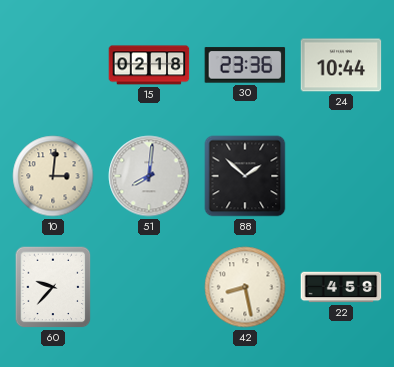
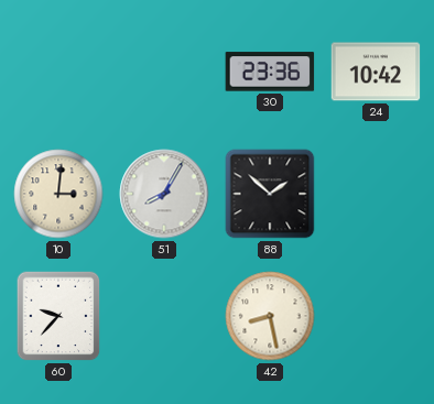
15: 02:18 -> none
24: 10:44 -> 10:42
51: 8:01 -> 8:05
22: 4:59 -> none
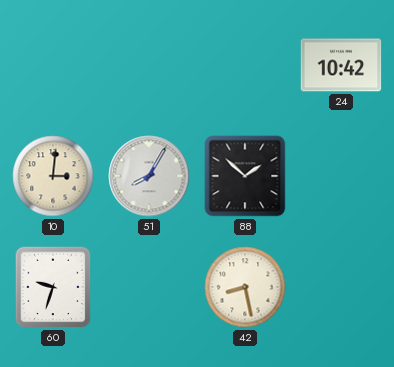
30: 23:36 -> none
60: 9:37 -> 9:33
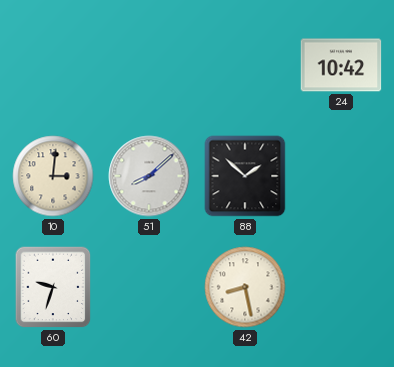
51: 8:05 -> 8:08
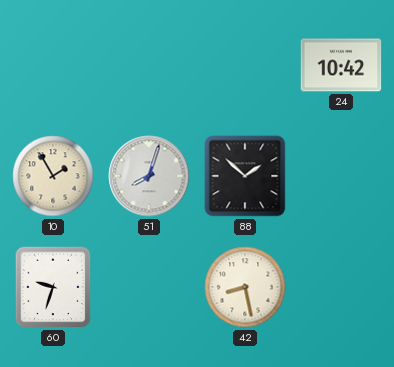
10: 3:01 -> 1:55
51: 8:08 -> 8:03
